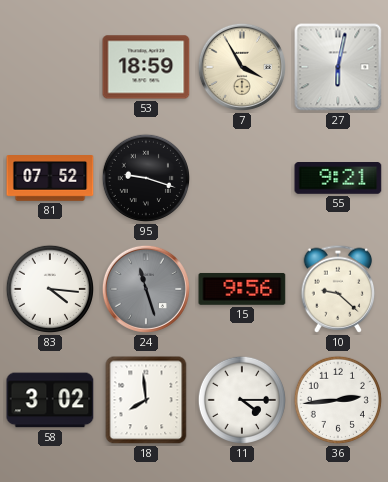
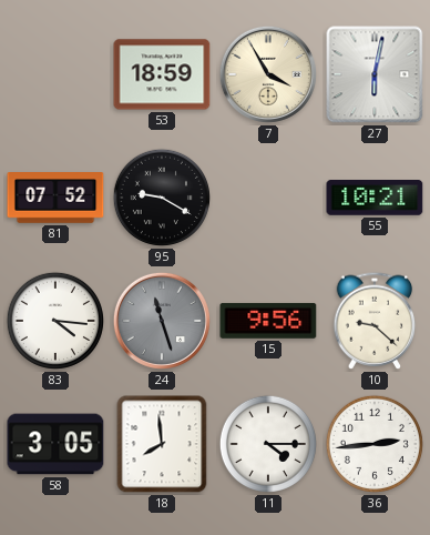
95: 9:18 -> 9:20
55: 9:21 -> 10:21
58: 3:02 -> 3:05
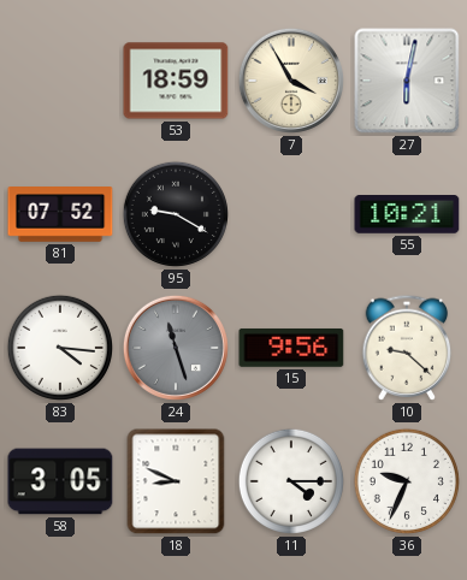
18: 7:59 -> 8:49
36: 2:44 -> 9:34
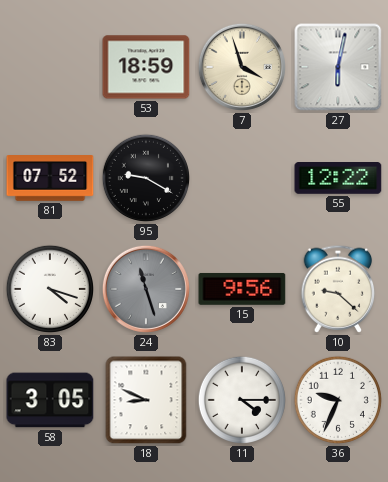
7: 3:55 -> 3:57
55: 10:21 -> 12:22
83: 4:16 -> 4:18
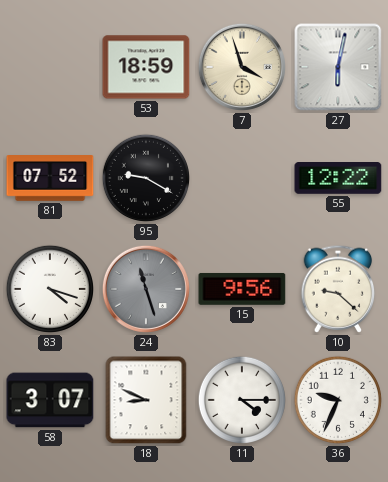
58: 3:05 -> 3:07
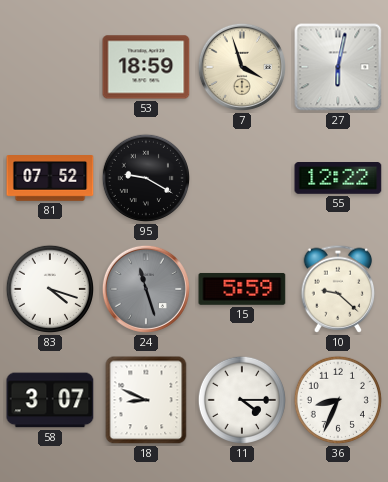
15: 9:56 -> 5:59
36: 9:34 -> 8:34
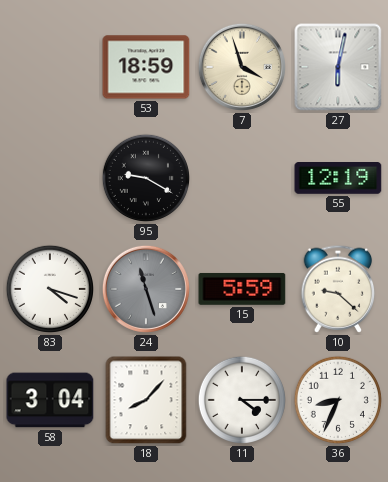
81: 07:52 -> none
55: 12:22 -> 12:19
58: 3:07 -> 3:04
18: 8:49 -> 8:07
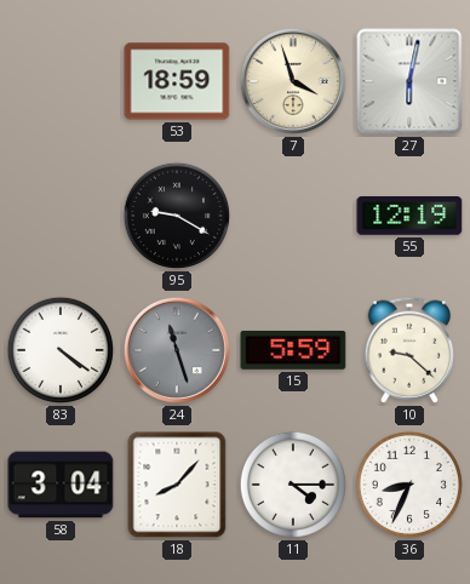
83: 4:18 -> 4:21
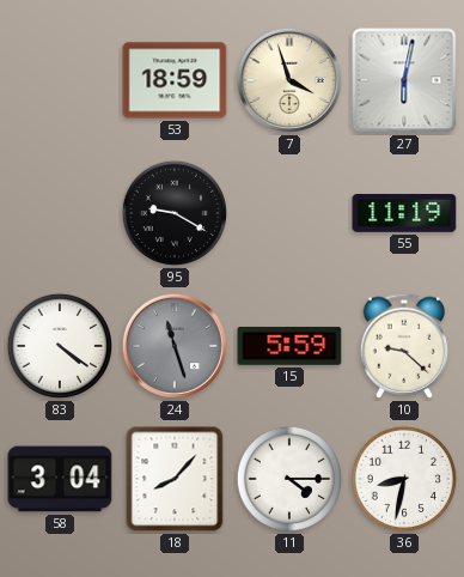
55: 12:19 -> 11:19
36: 8:34 -> 8:32
